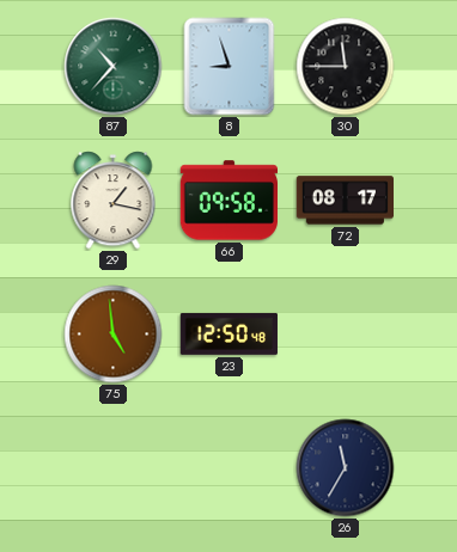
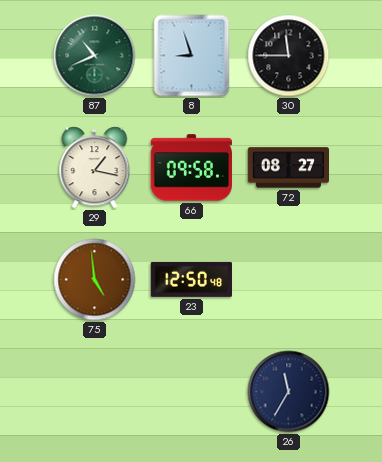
87: 10:37 -> 10:41
72: 08:17 -> 08:27
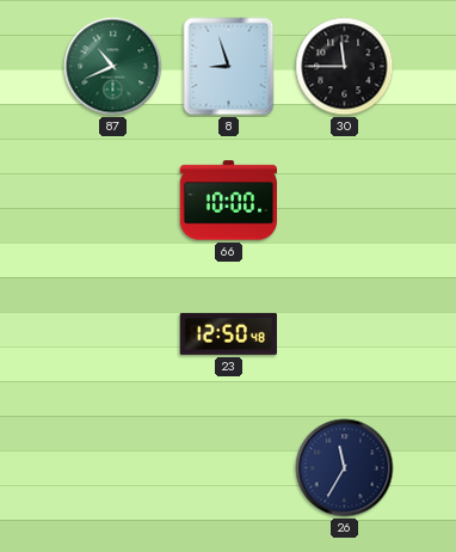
29: 1:17 -> none
66: 09:58 -> 10:00
72: 08:27 -> none
75: 4:59 -> none
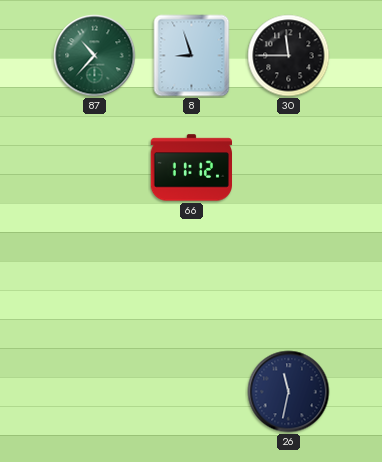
87: 10:41 -> 10:37
66: 10:00 -> 11:12
23: 12:50 -> none
26: 11:35 -> 11:32
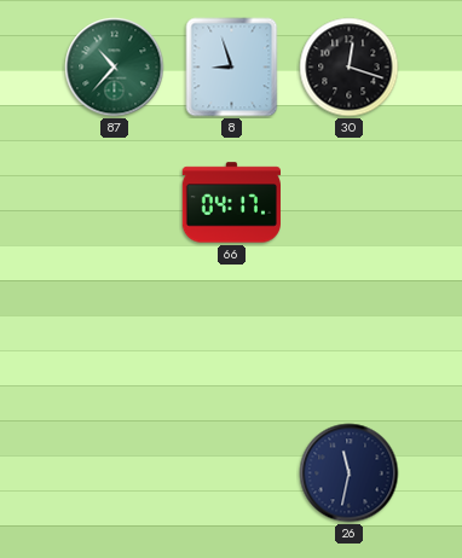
30: 11:45 -> 12:18
66: 11:12 -> 04:17
